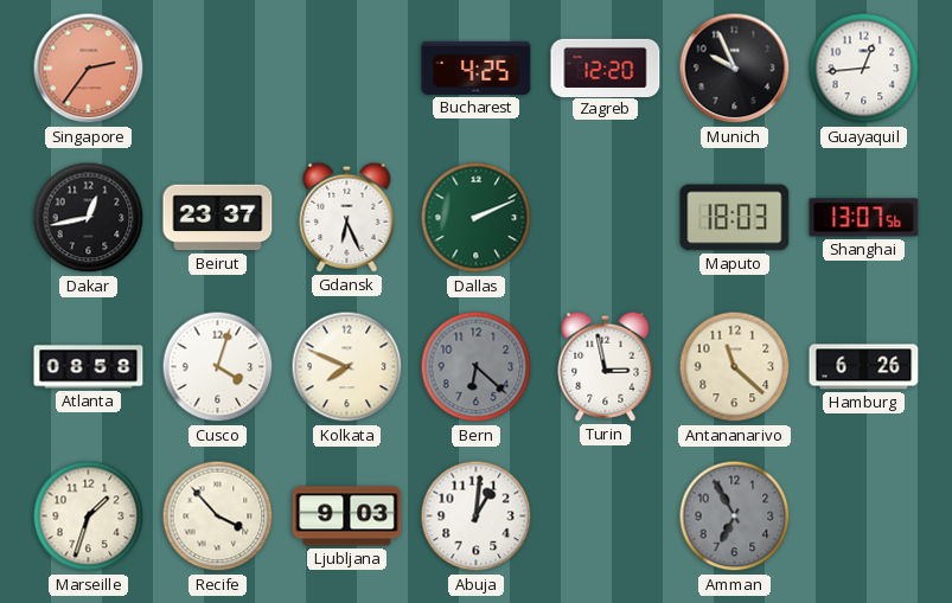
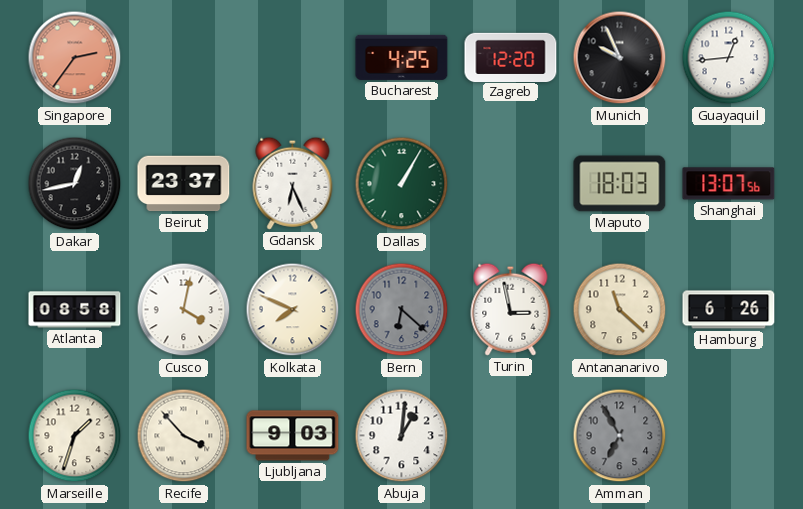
Dallas: 2:11 -> 1:05
Cusco: 4:03 -> 4:02
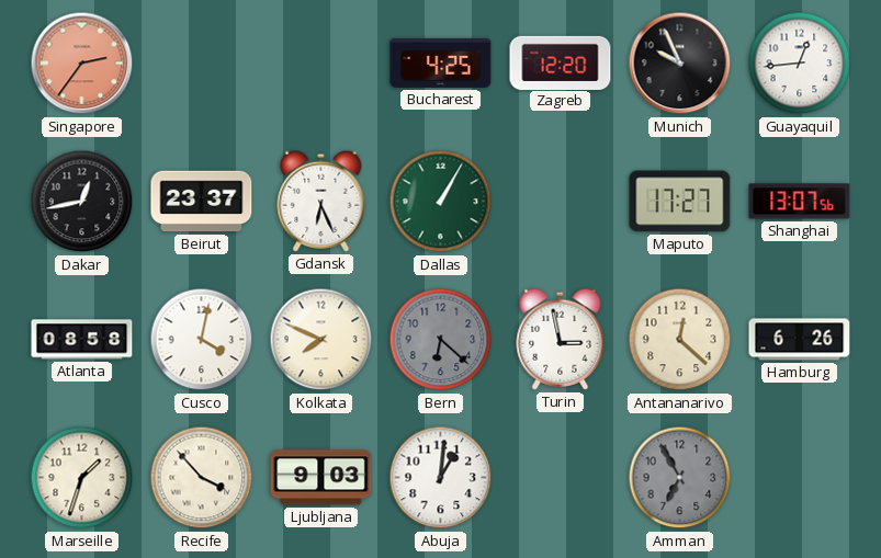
Maputo: 18:03 -> 17:27
Antananarivo: 11:22 -> 12:22
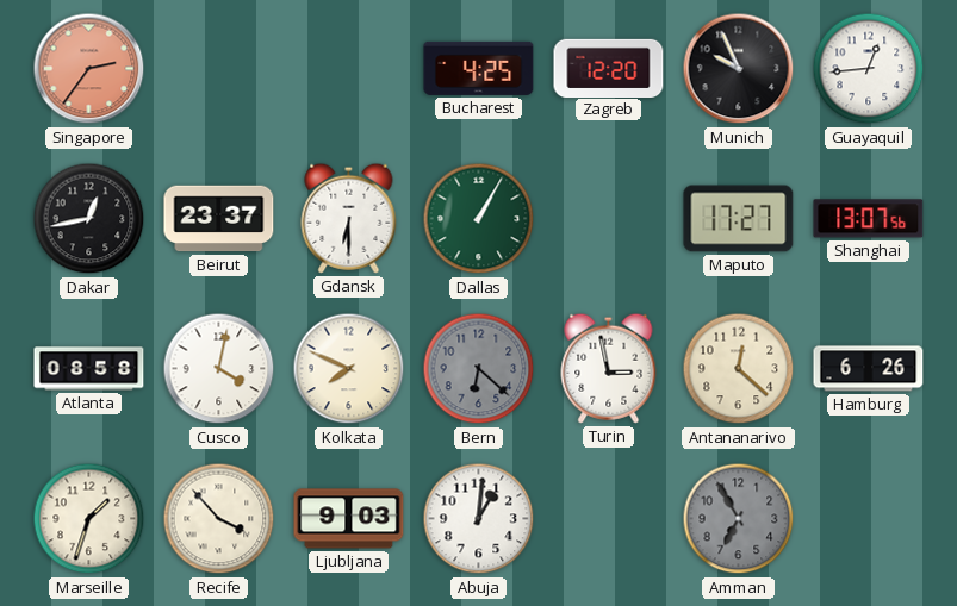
Gdansk: 6:26 -> 6:30
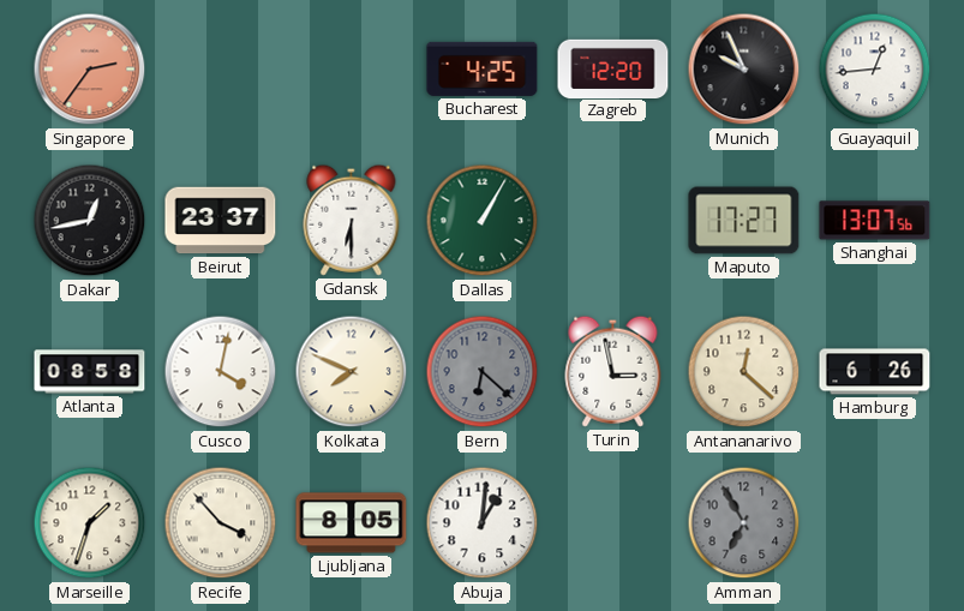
Ljubljana: 9:03 -> 8:05
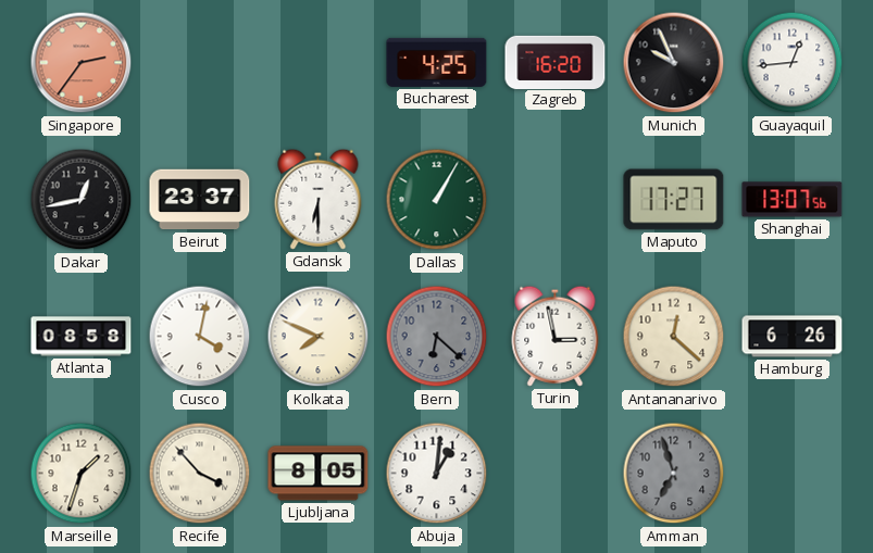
Zagreb: 12:20 -> 16:20
Amman: 6:55 -> 6:57
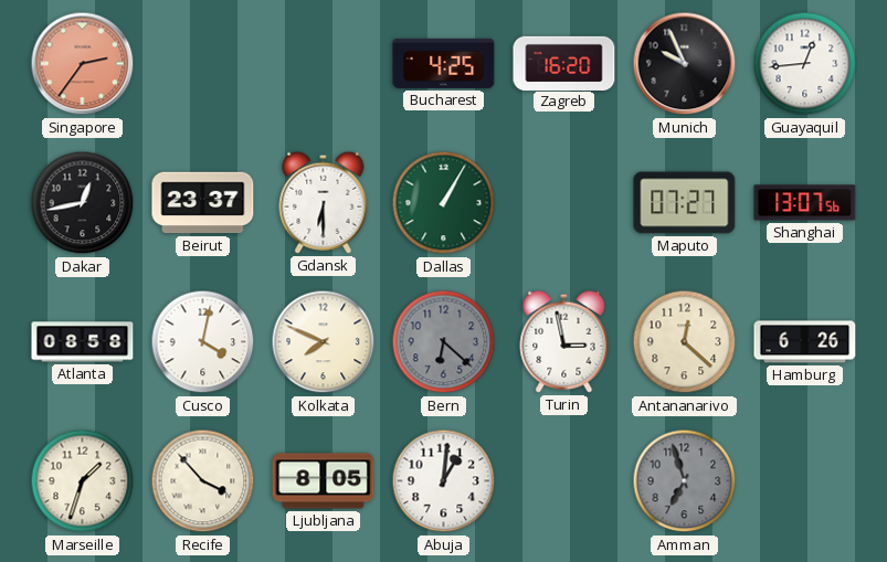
Maputo: 17:27 -> 07:27
